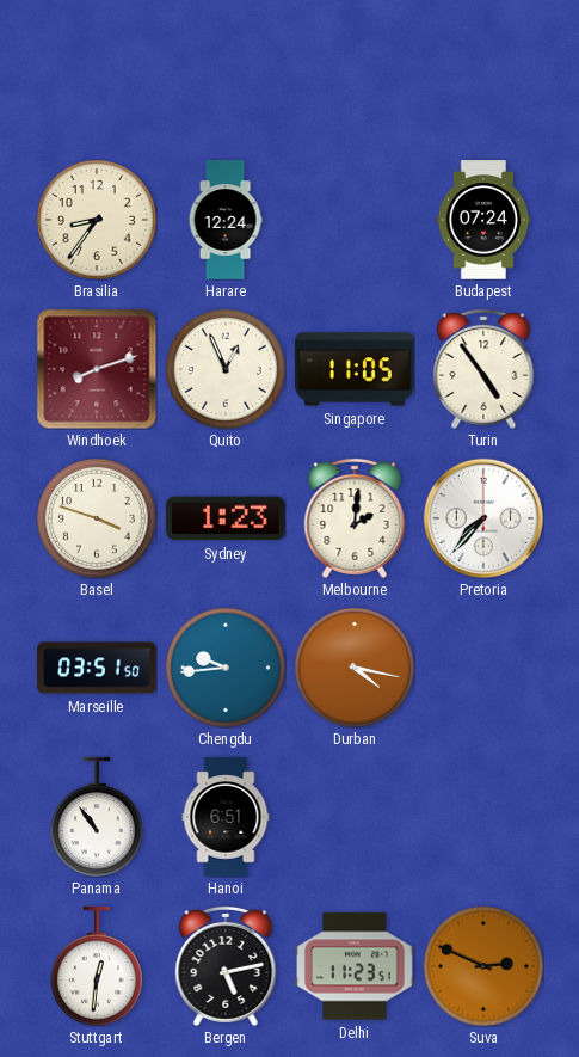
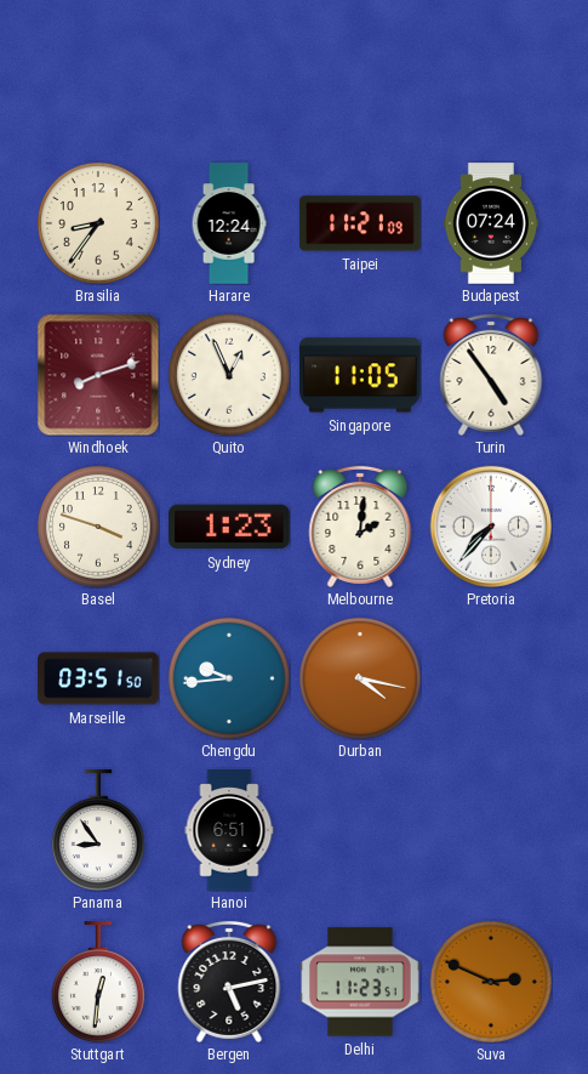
Taipei: none -> 11:21
Panama: 10:54 -> 8:54
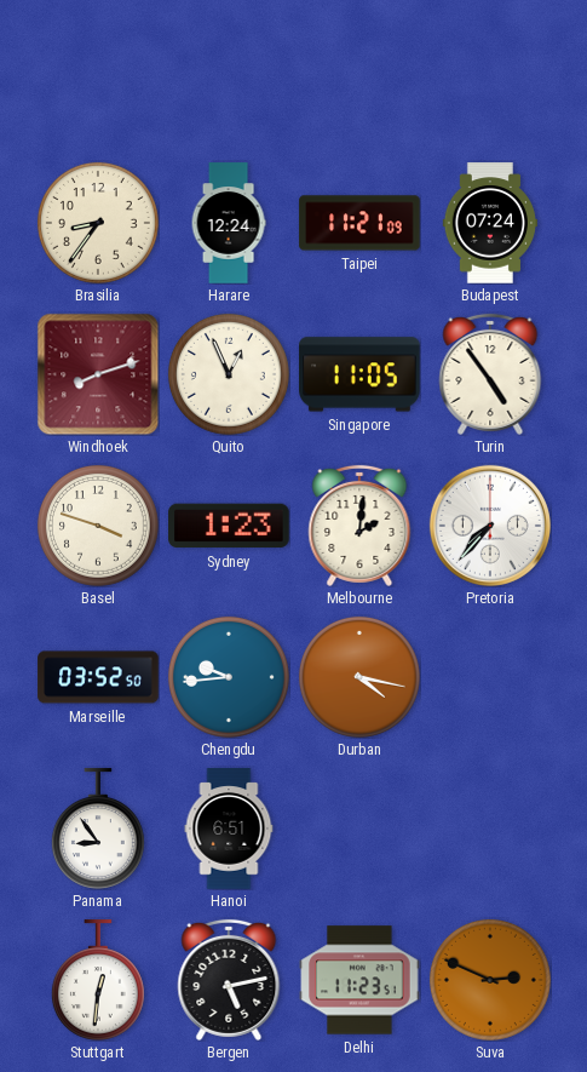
Marseille: 03:51 -> 03:52
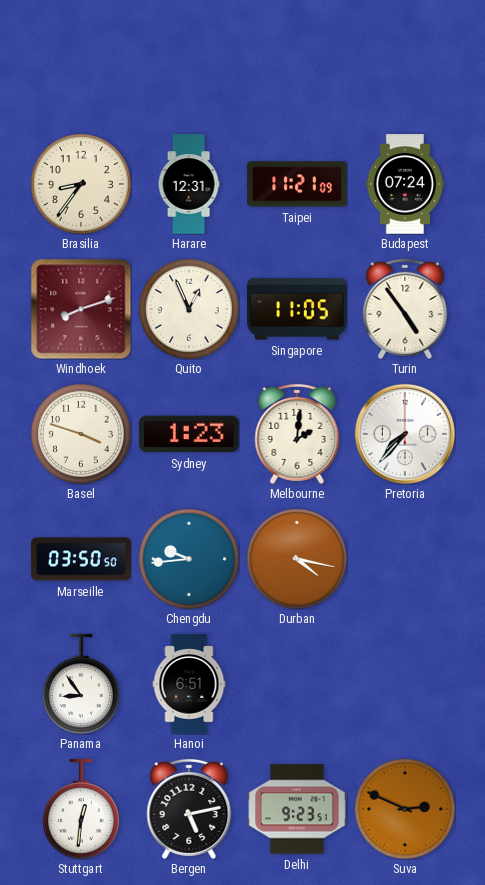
Harare: 12:24 -> 12:31
Marseille: 03:52 -> 03:50
Delhi: 11:23 -> 9:23
